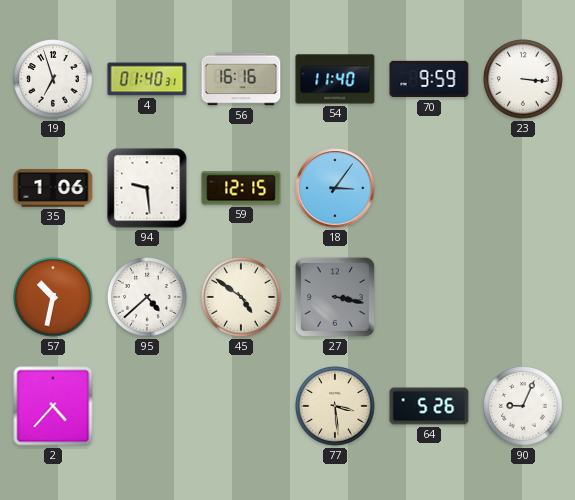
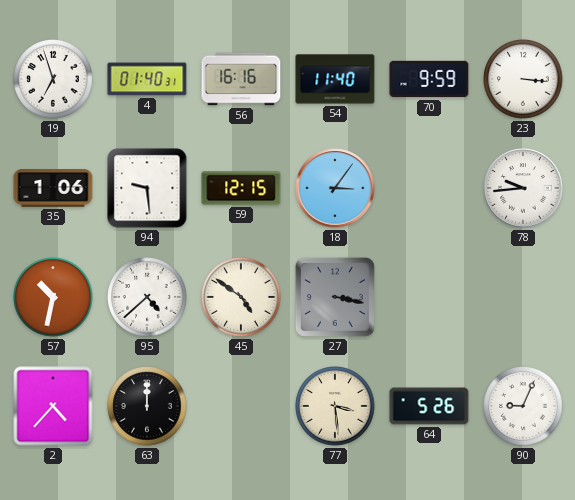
78: none -> 9:44
63: none -> 12:00
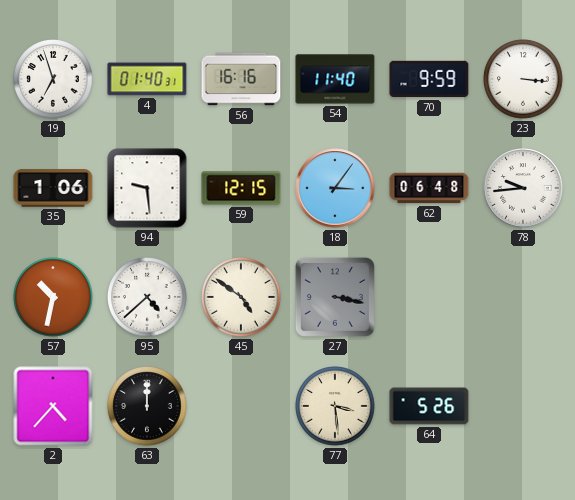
62: none -> 06:48
90: 9:04 -> none
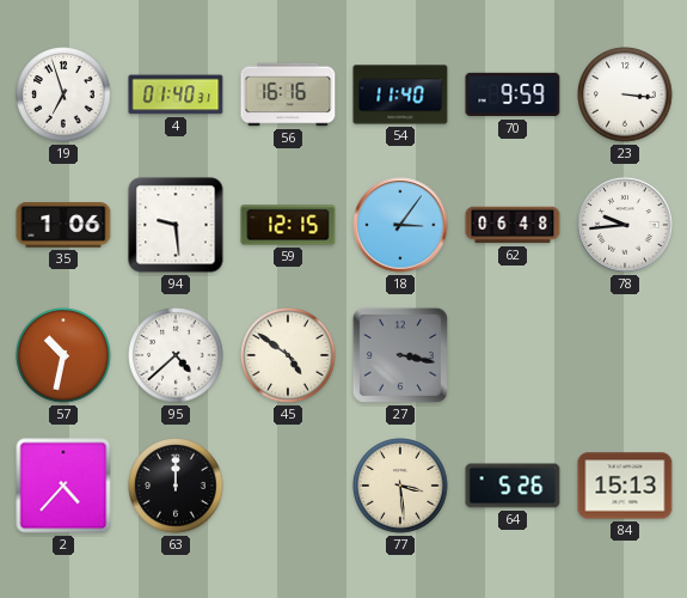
84: none -> 15:13
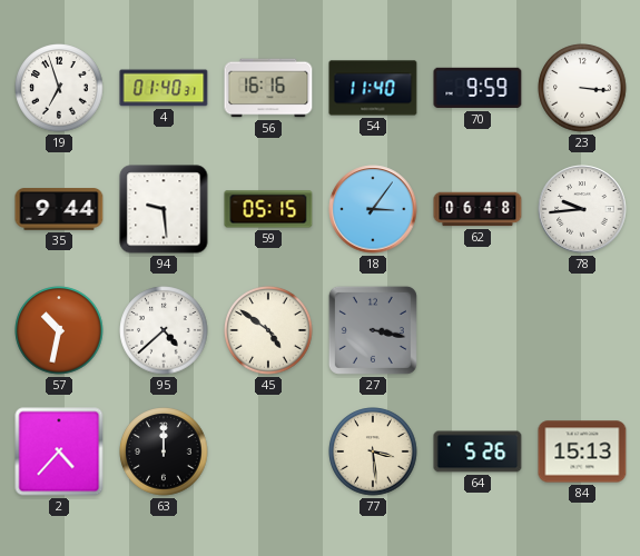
35: 1:06 -> 9:44
59: 12:15 -> 05:15
